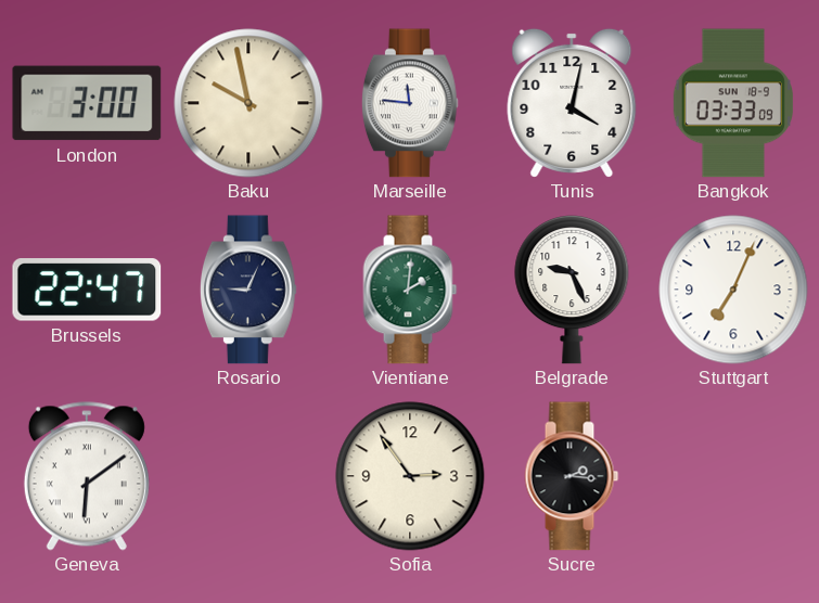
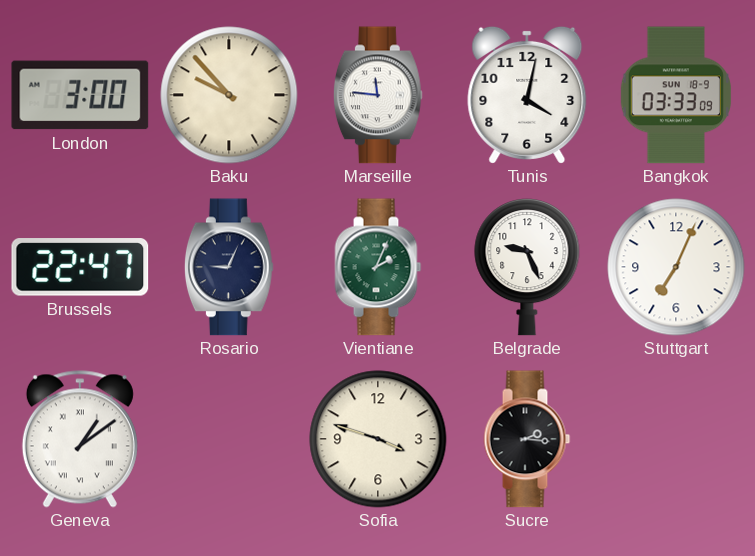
Baku: 9:58 -> 9:53
Vientiane: 2:01 -> 2:04
Geneva: 6:09 -> 1:09
Sofia: 2:54 -> 3:48
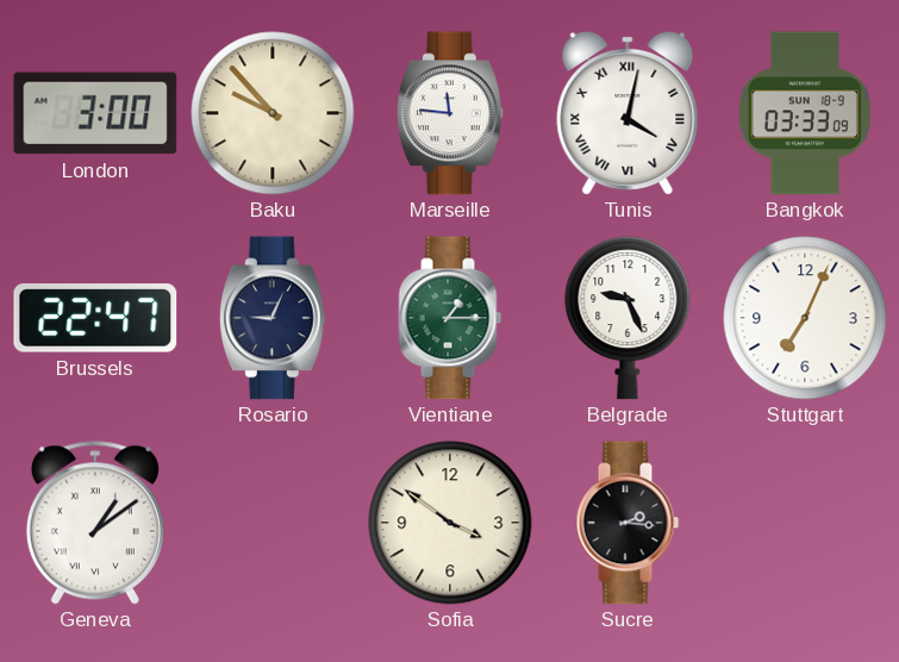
Tunis numerals: Arabic -> Roman
Vientiane: 2:04 -> 1:15
Sofia: 3:48 -> 3:51
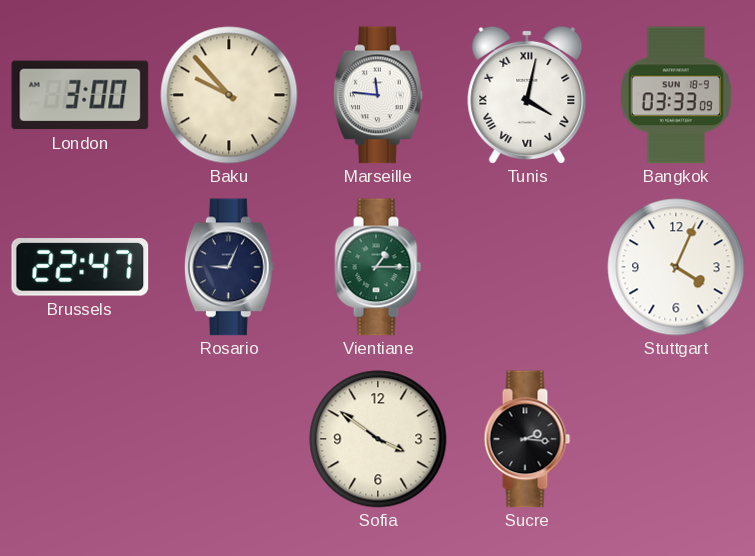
Belgrade: 9:26 -> none
Stuttgart: 7:04 -> 4:04
Geneva: 1:09 -> none
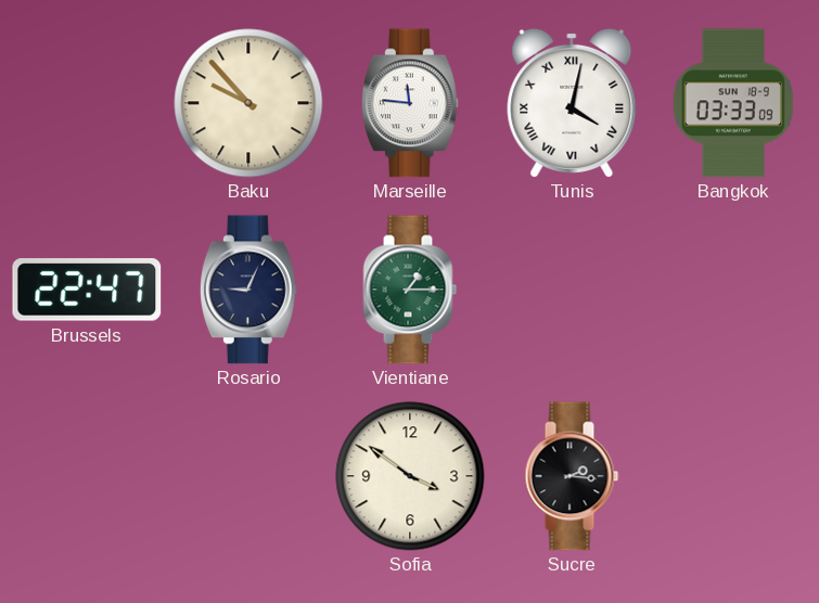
London: 3:00 -> none
Stuttgart: 4:04 -> none
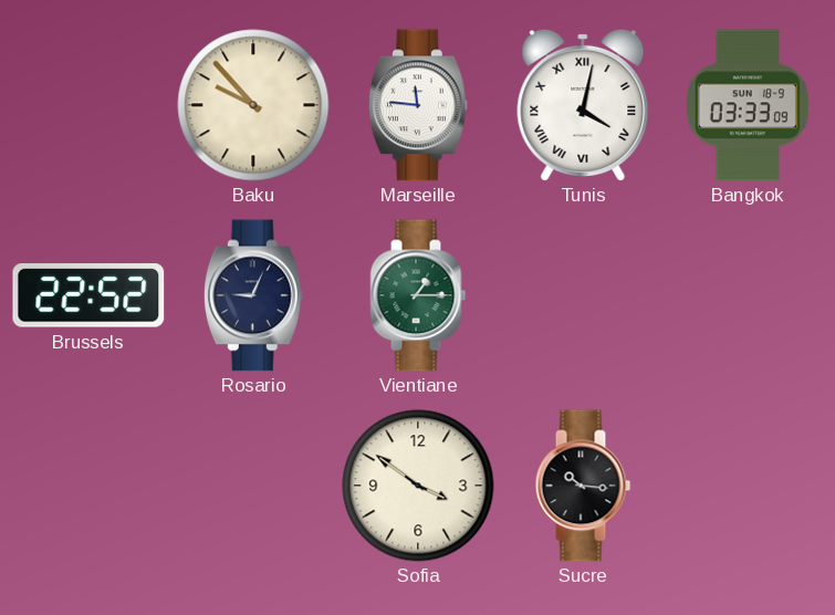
Brussels: 22:47 -> 22:52
Sucre: 2:16 -> 10:16
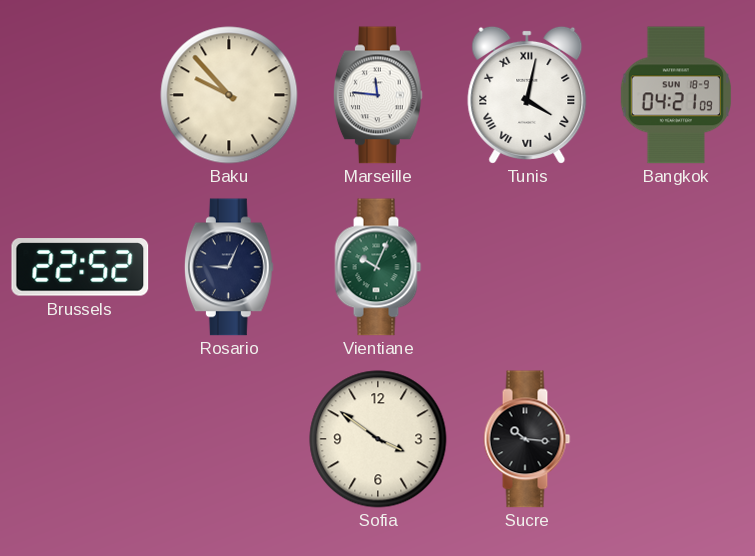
Bangkok: 03:33 -> 04:21
Vientiane: 1:15 -> 10:04
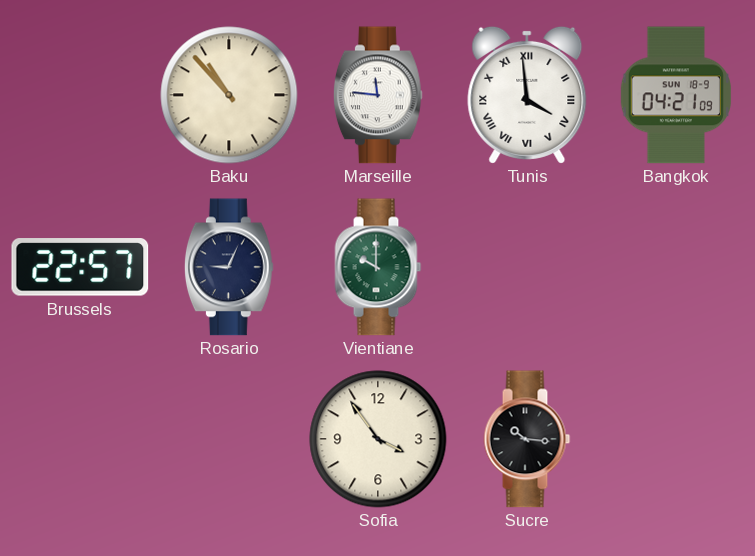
Baku: 9:53 -> 10:53
Tunis: 4:02 -> 3:59
Brussels: 22:52 -> 22:57
Vientiane: 10:04 -> 10:00
Sofia: 3:51 -> 3:54
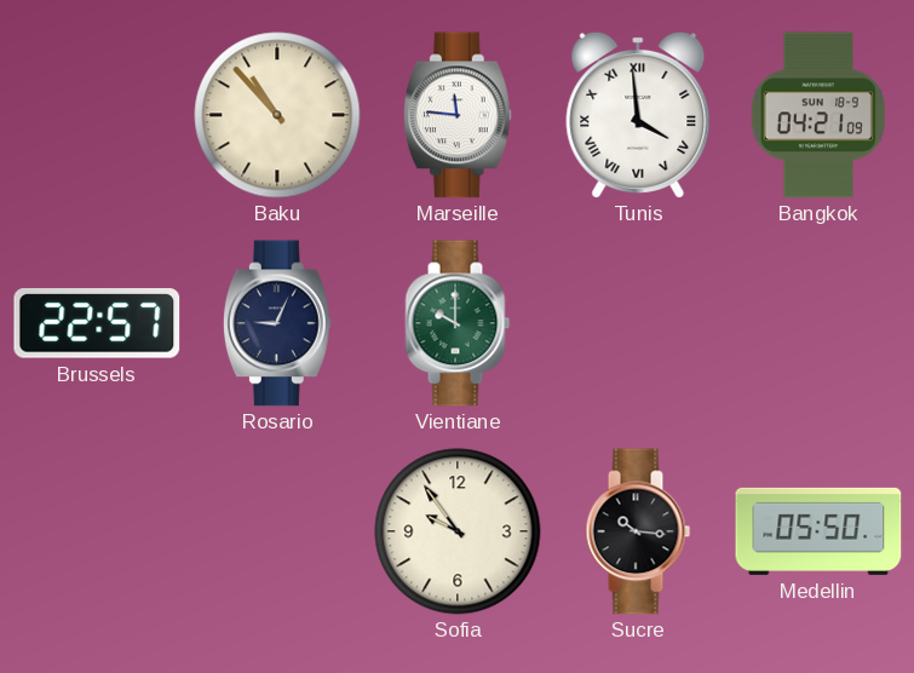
Sofia: 3:54 -> 9:54
Medellin: none -> 05:50
